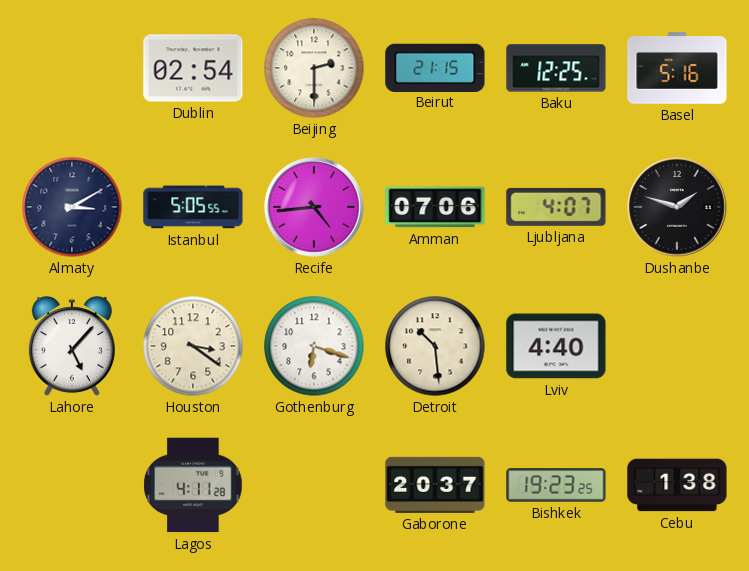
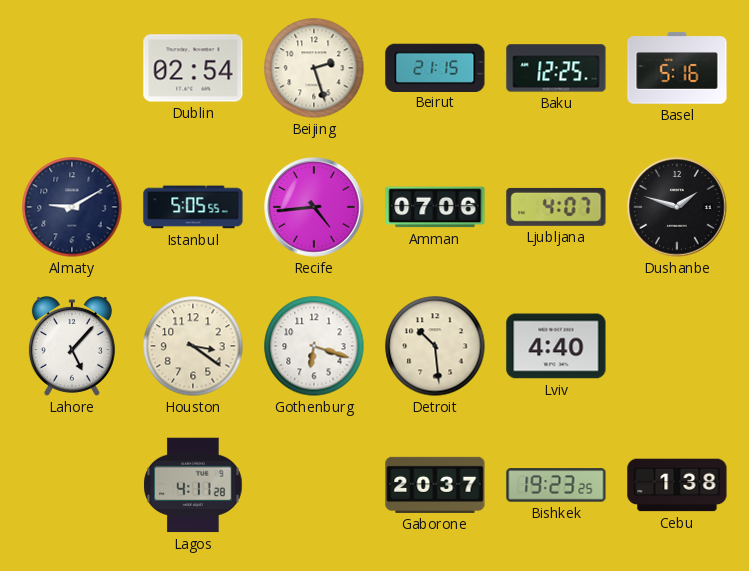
Beijing: 2:30 -> 2:27
Almaty: 3:10 -> 9:10
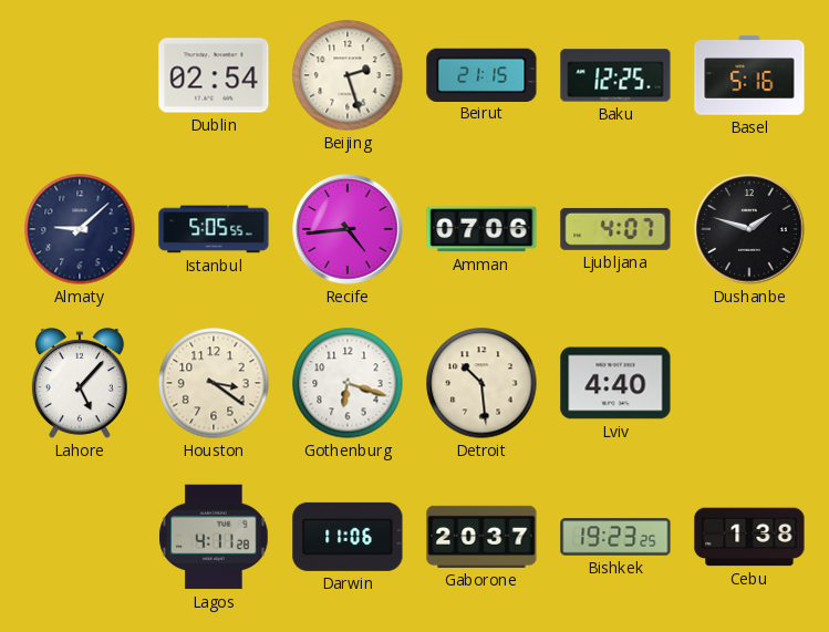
Almaty: 9:10 -> 9:08
Darwin: none -> 11:06
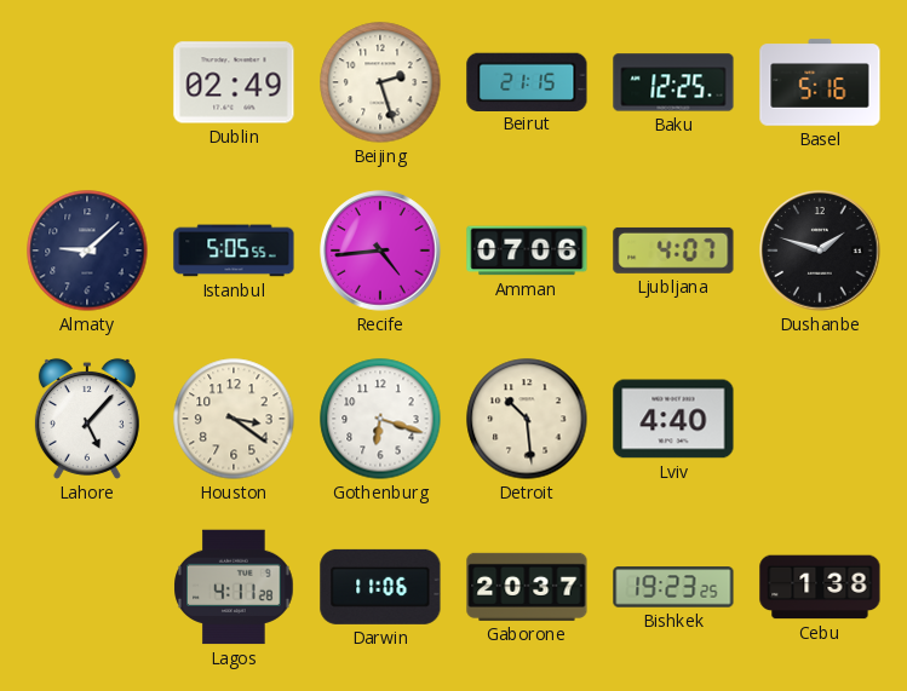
Dublin: 02:54 -> 02:49
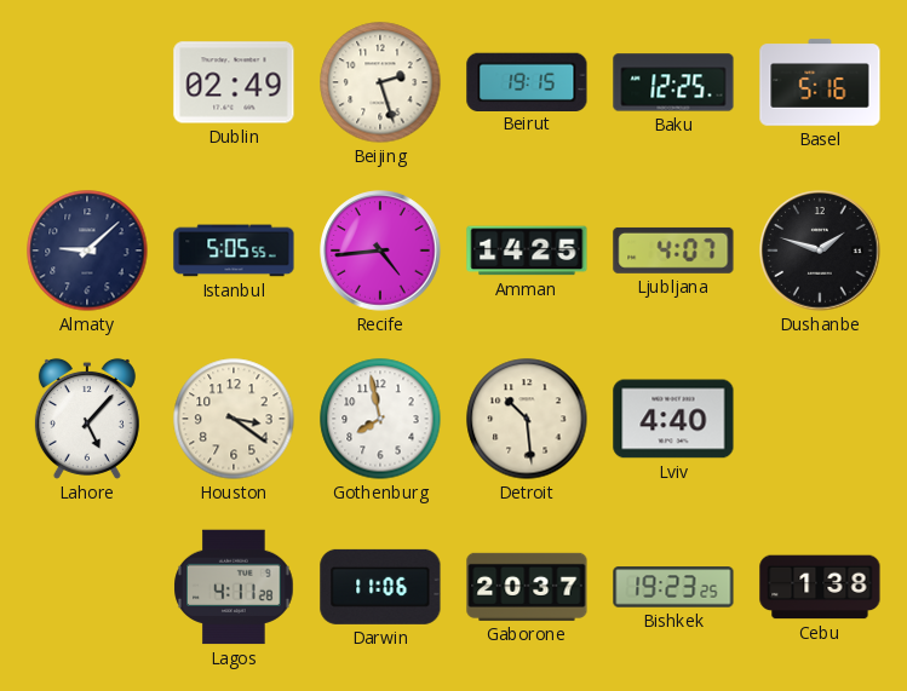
Beirut: 21:15 -> 19:15
Amman: 07:06 -> 14:25
Gothenburg: 6:18 -> 7:58
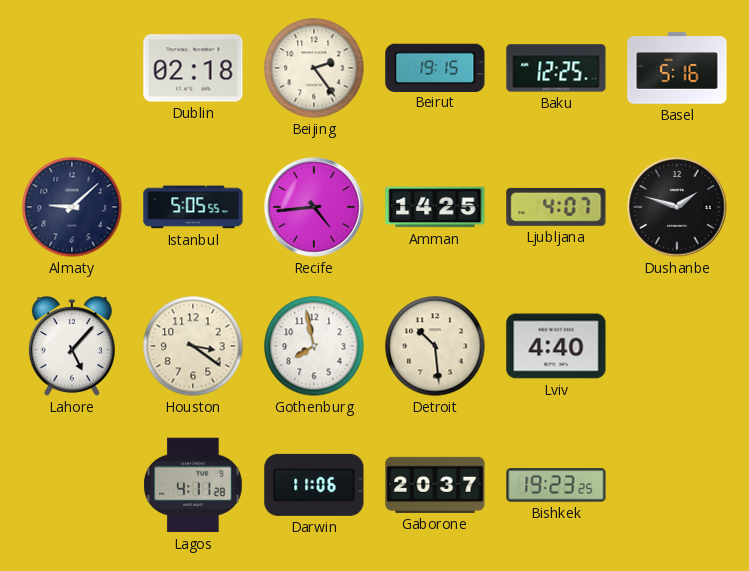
Dublin: 02:49 -> 02:18
Beijing: 2:27 -> 2:24
Cebu: 1:38 -> none
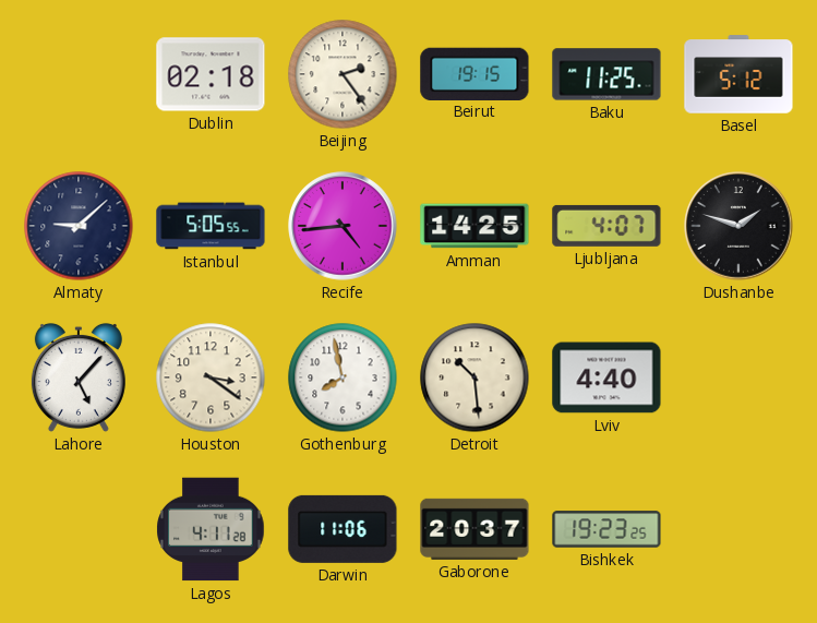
Baku: 12:25 -> 11:25
Basel: 5:16 -> 5:12
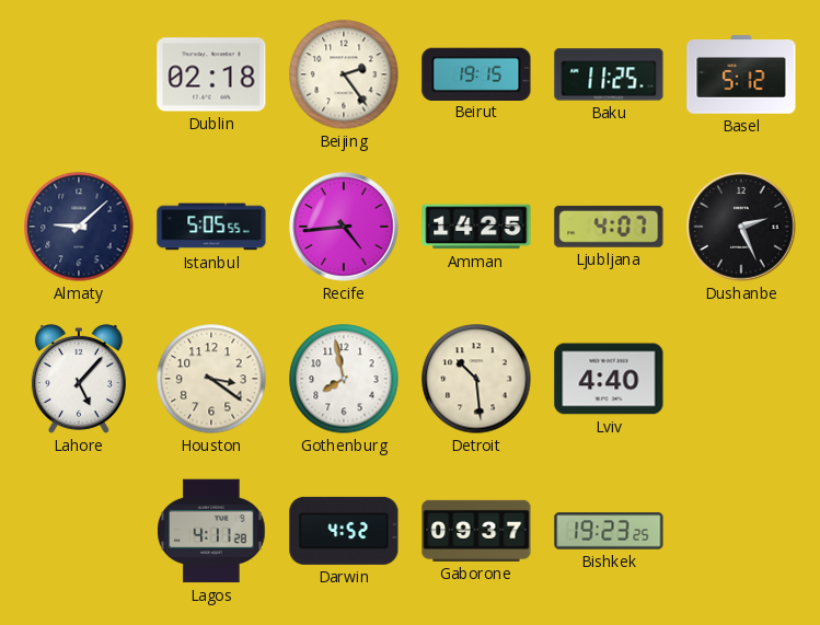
Dushanbe: 1:48 -> 2:26
Darwin: 11:06 -> 4:52
Gaborone: 20:37 -> 09:37
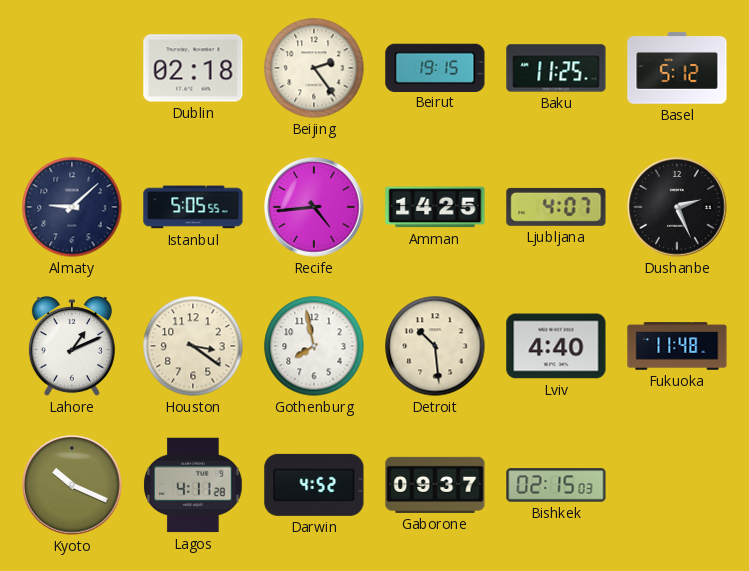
Lahore: 5:07 -> 1:11
Fukuoka: none -> 11:48
Kyoto: none -> 10:19
Bishkek: 19:23 -> 02:15
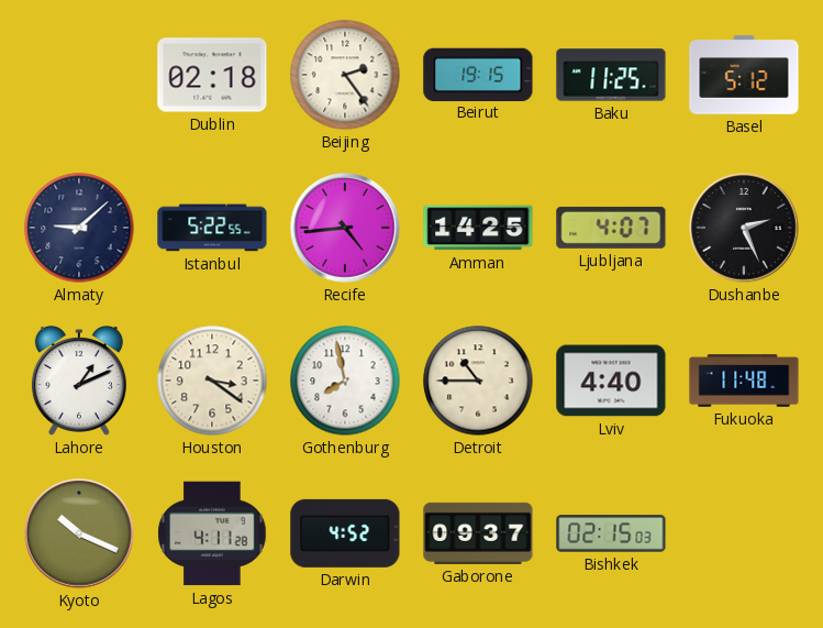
Istanbul: 5:05 -> 5:22
Detroit: 10:29 -> 10:45
